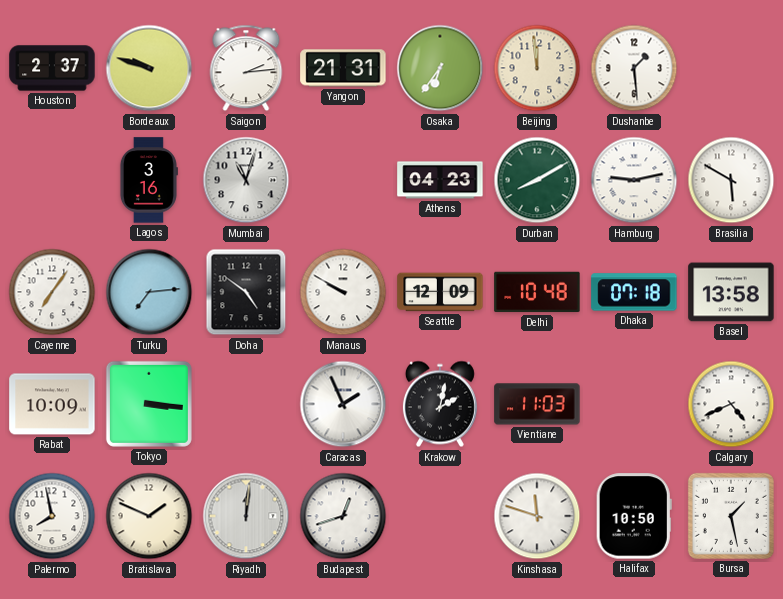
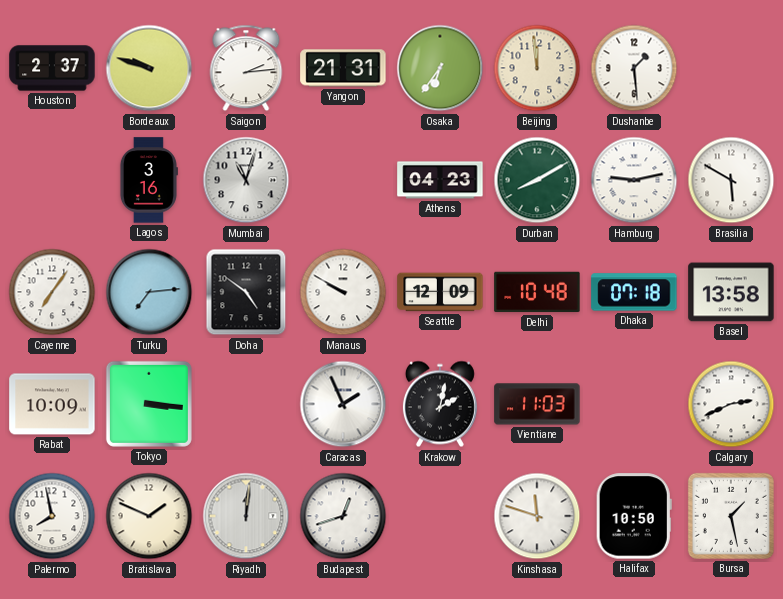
Calgary: 4:41 -> 2:41
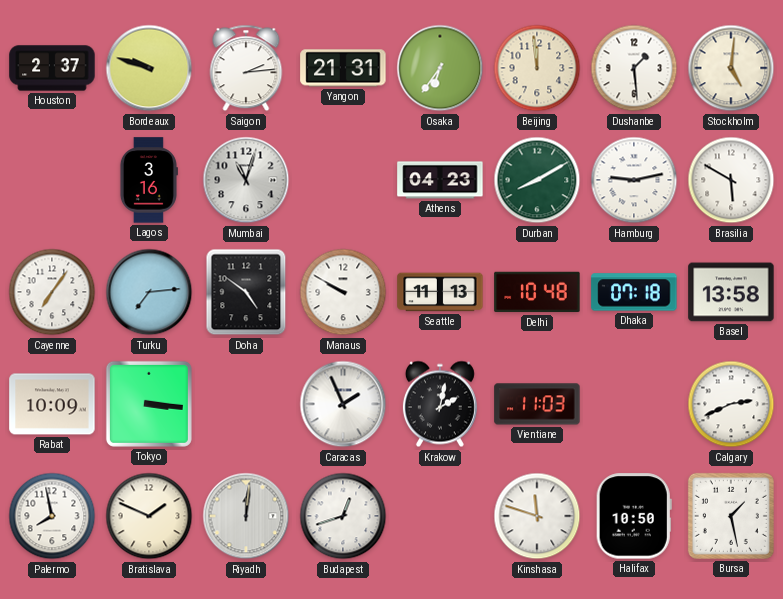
Stockholm: none -> 5:01
Seattle: 12:09 -> 11:13
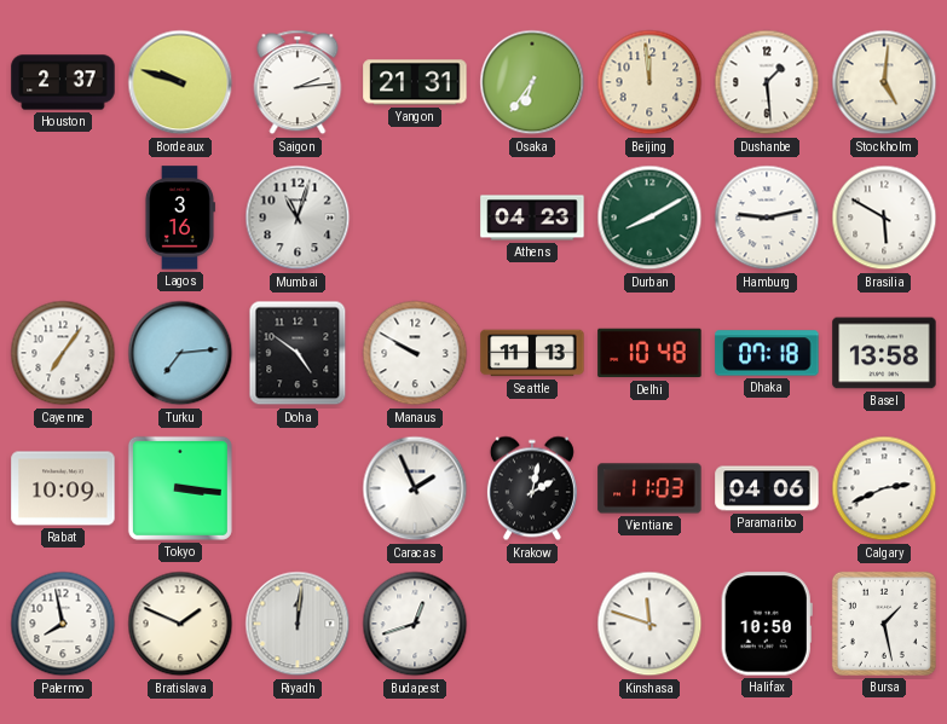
Paramaribo: none -> 04:06
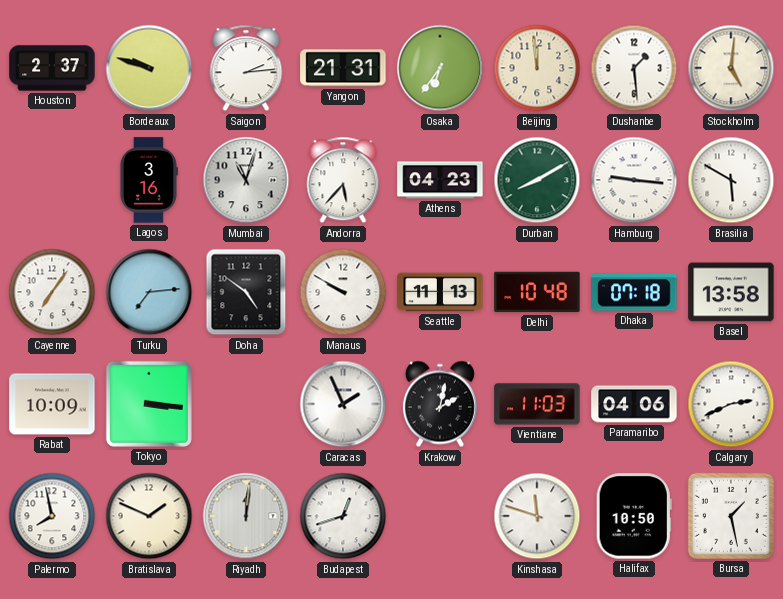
Andorra: none -> 5:37
Hamburg: 9:13 -> 9:16
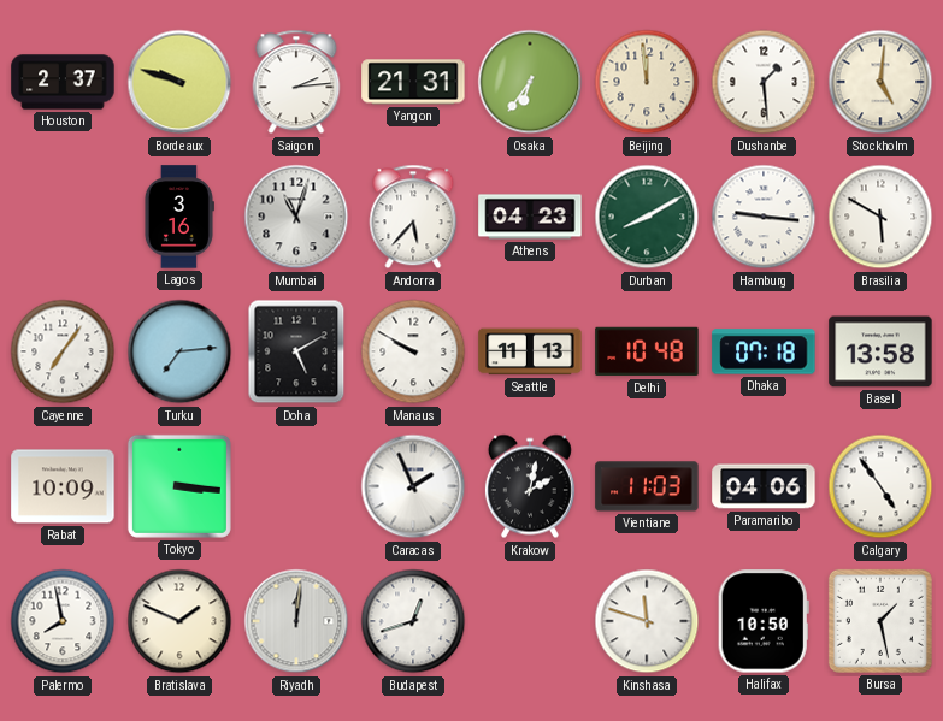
Doha: 4:51 -> 5:10
Calgary: 2:41 -> 4:54
